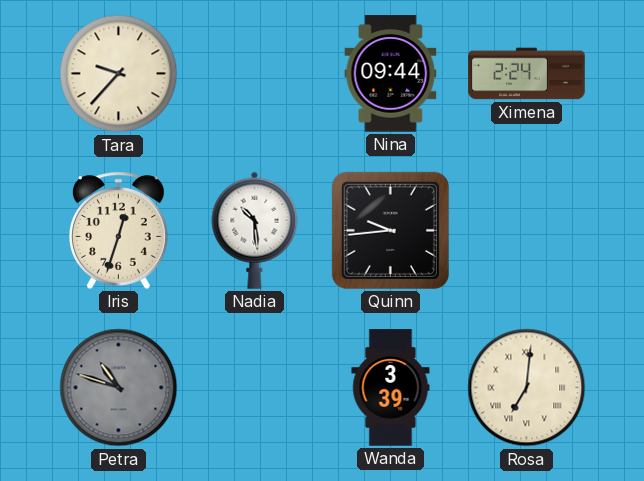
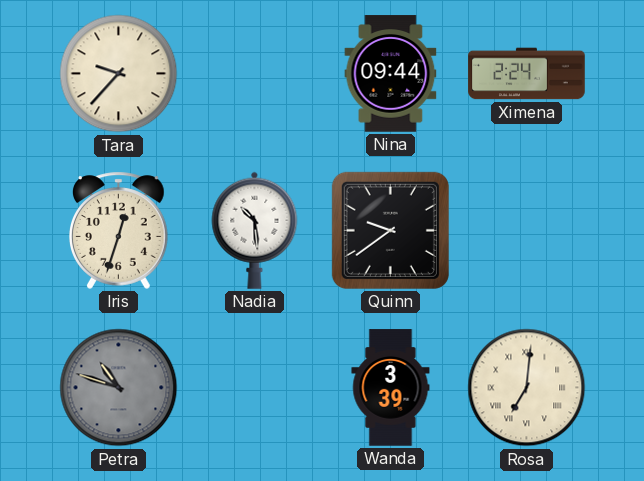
Quinn: 9:44 -> 9:39
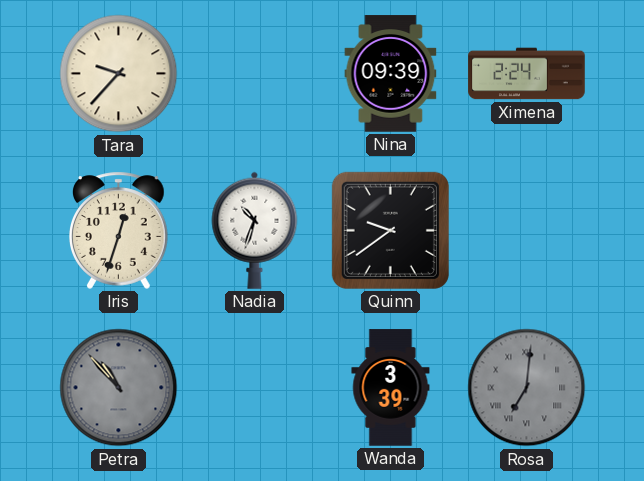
Nina: 09:44 -> 09:39
Nadia: 10:29 -> 10:33
Petra: 10:48 -> 10:53
Rosa dial: cream -> grey
